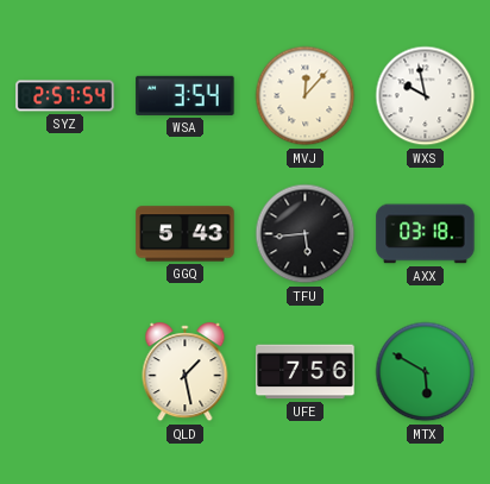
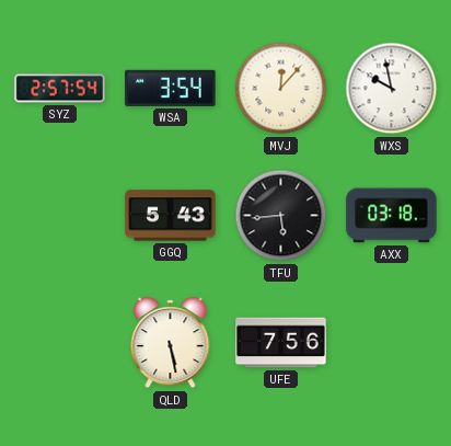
QLD: 1:28 -> 5:28
MTX: 5:50 -> none
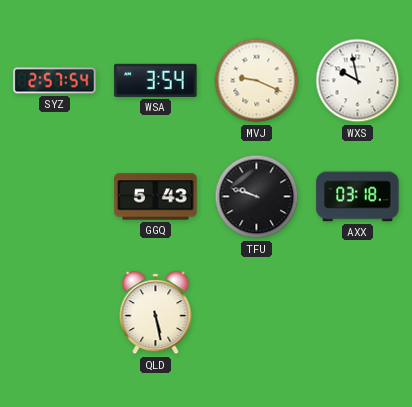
MVJ: 12:07 -> 9:19
TFU: 5:44 -> 9:48
UFE: 7:56 -> none
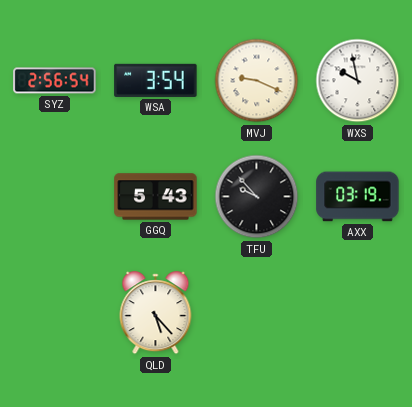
SYZ: 2:57 -> 2:56
TFU: 9:48 -> 9:53
AXX: 03:18 -> 03:19
QLD: 5:28 -> 5:23
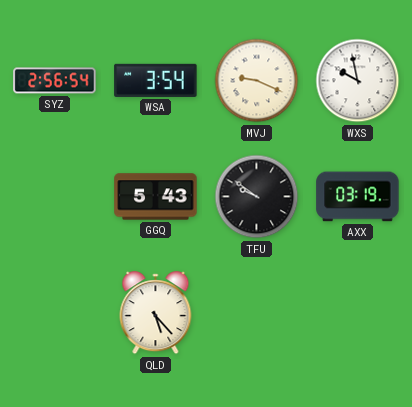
TFU: 9:53 -> 9:51
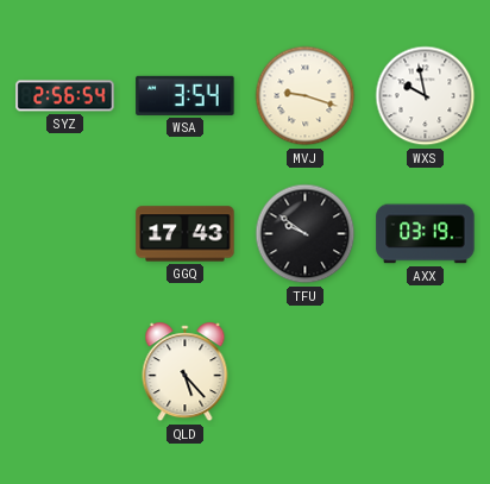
MVJ: 9:19 -> 9:18
GGQ: 5:43 -> 17:43
